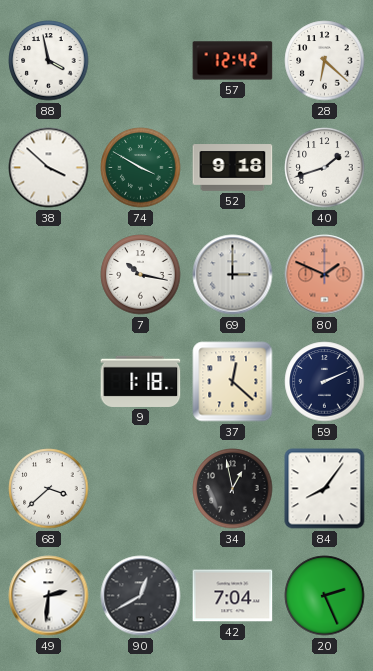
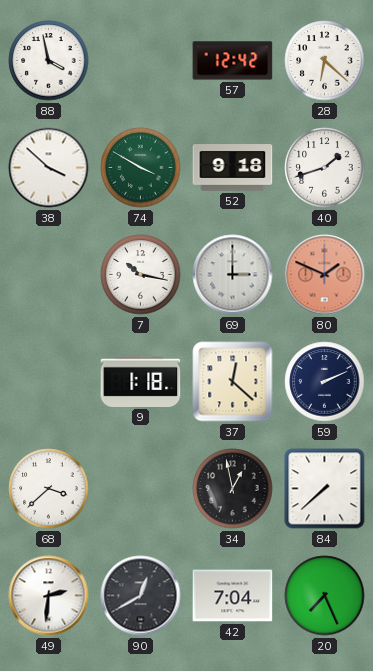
84: 8:06 -> 7:38
20: 2:26 -> 7:26
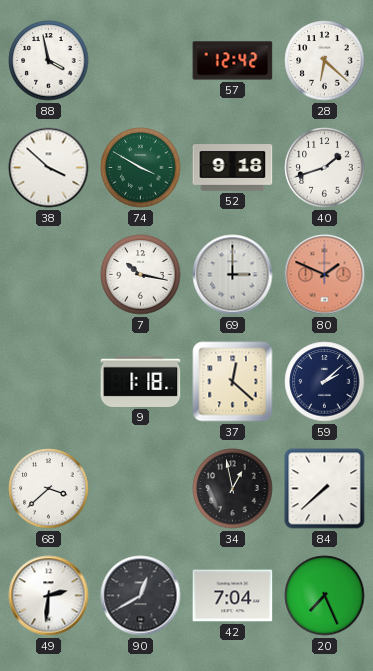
59: 2:11 -> 2:08
